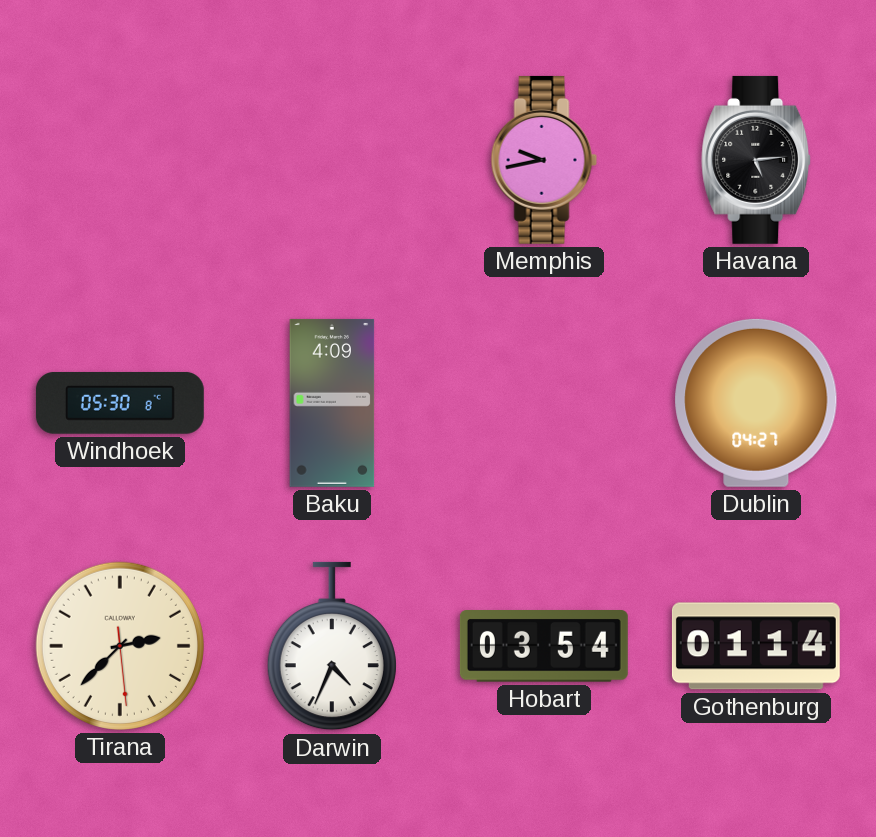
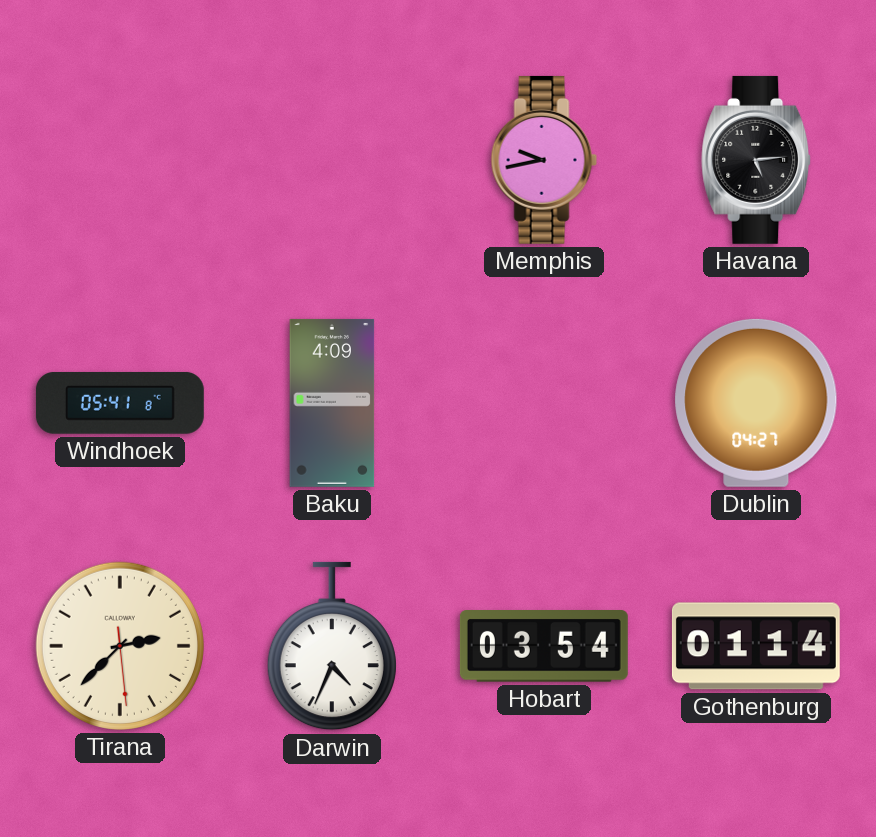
Windhoek: 05:30 -> 05:41
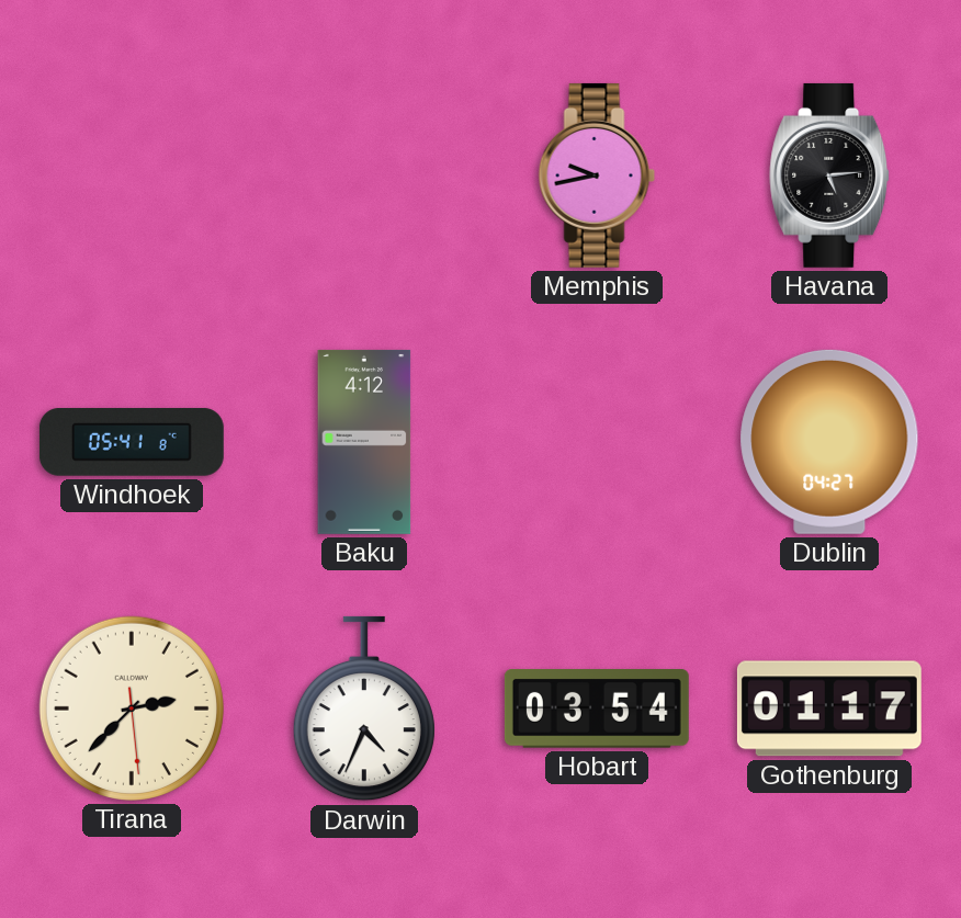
Baku: 4:09 -> 4:12
Gothenburg: 01:14 -> 01:17
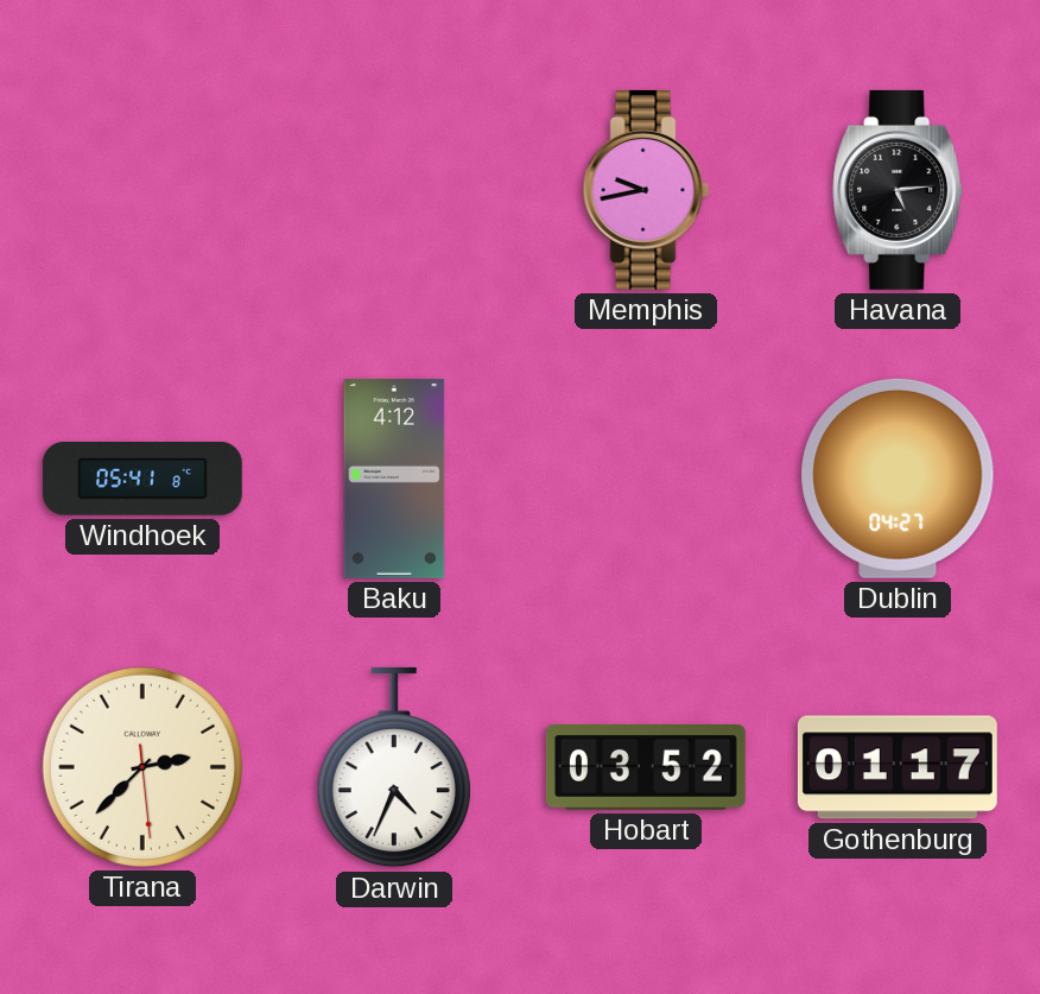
Hobart: 03:54 -> 03:52
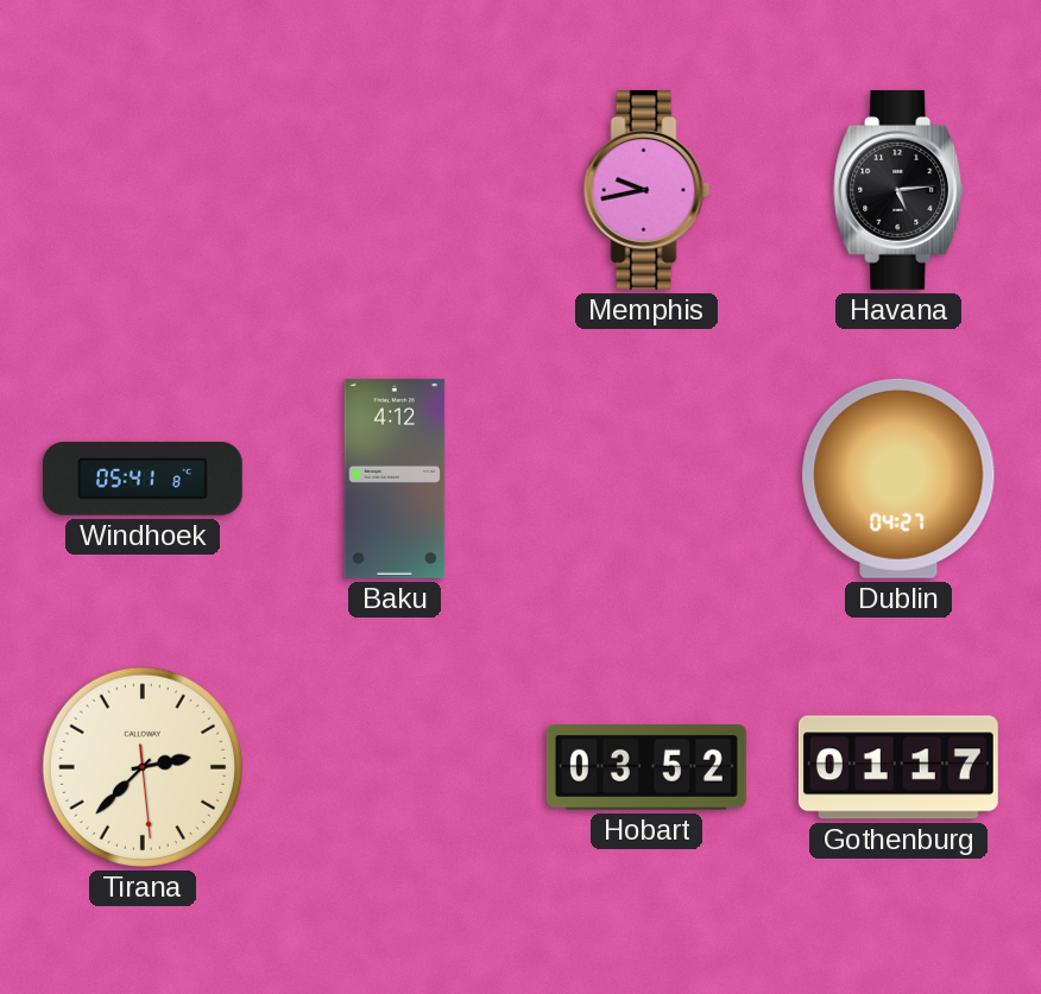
Darwin: 4:34 -> none
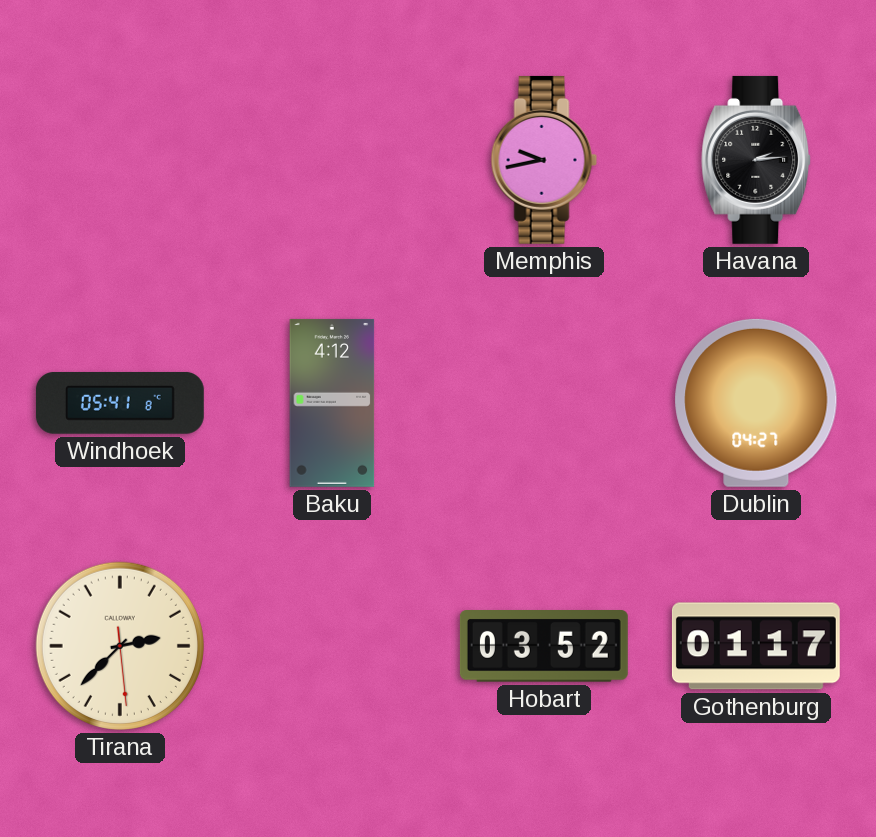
Havana: 5:14 -> 2:14
